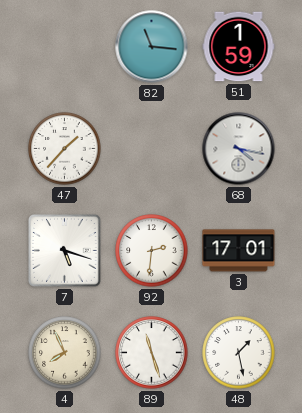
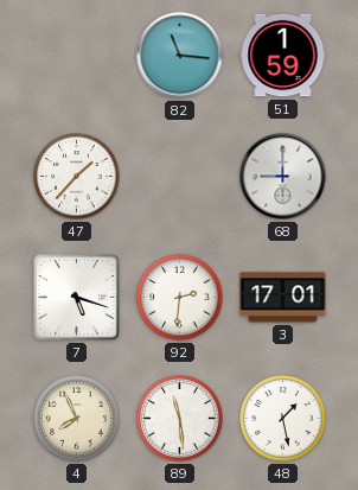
68: 4:17 -> 9:00
89: 11:27 -> 11:29
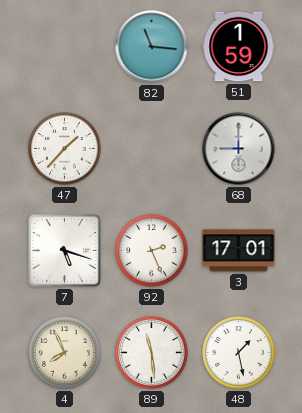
92: 2:31 -> 2:26
